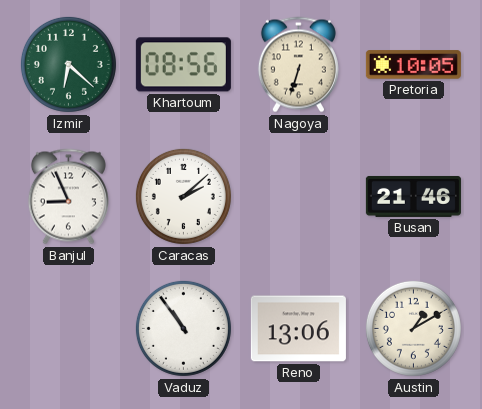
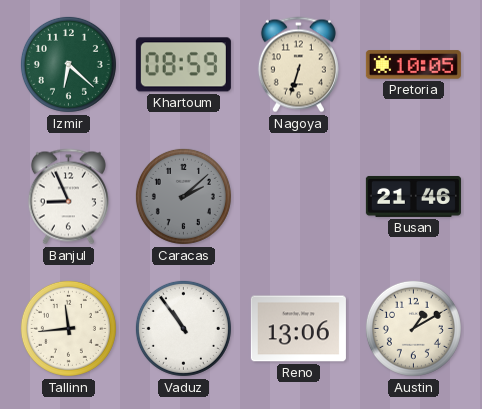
Khartoum: 08:56 -> 08:59
Caracas dial: white -> grey
Tallinn: none -> 11:44
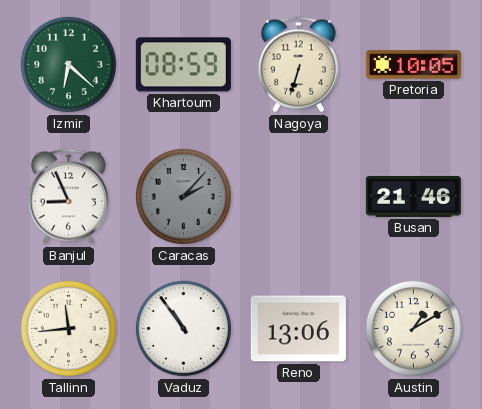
Caracas: 2:08 -> 2:07
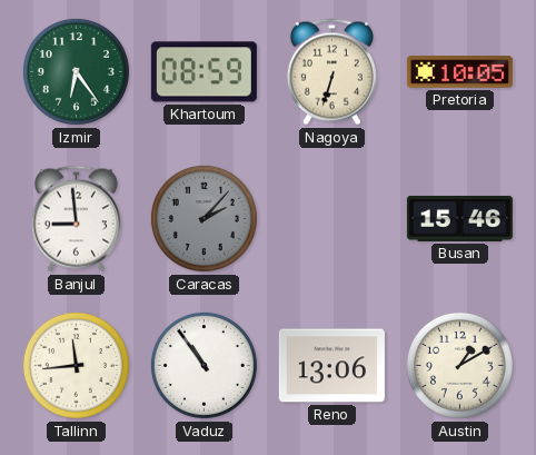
Izmir: 6:22 -> 6:24
Banjul: 8:56 -> 8:59
Busan: 21:46 -> 15:46
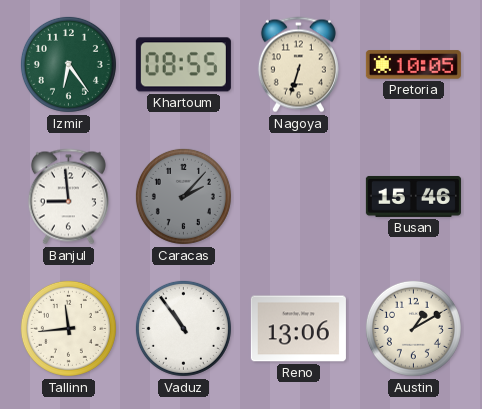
Khartoum: 08:59 -> 08:55
